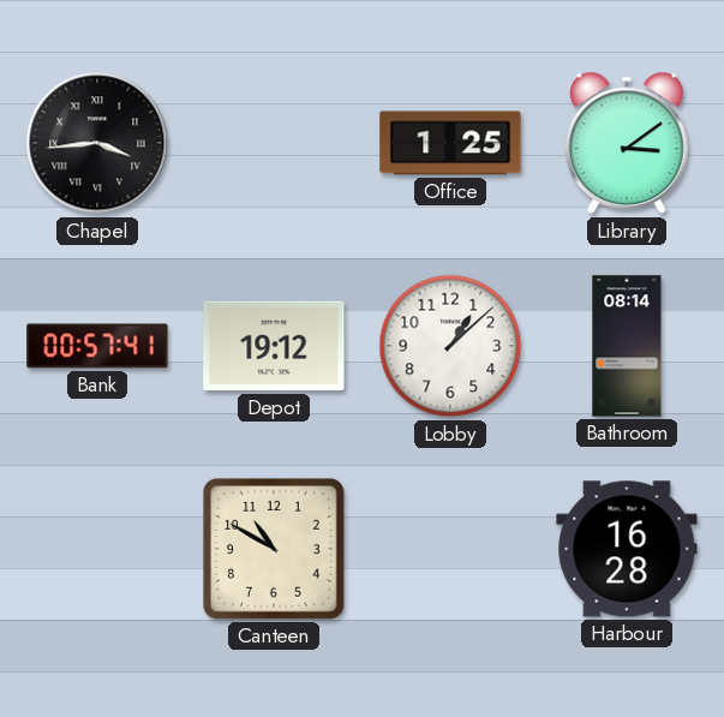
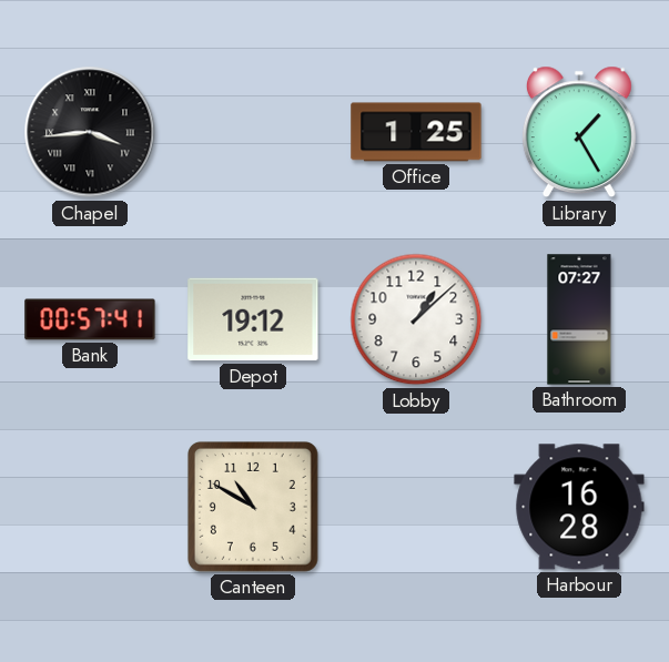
Library: 3:09 -> 1:25
Bathroom: 08:14 -> 07:27
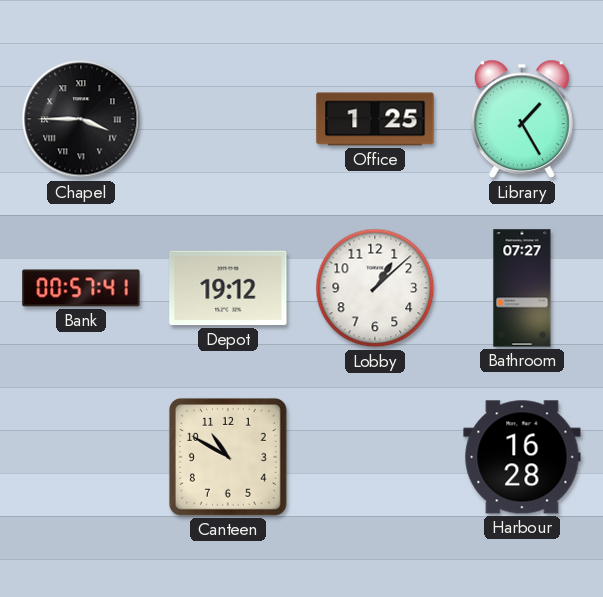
Chapel: 3:44 -> 3:45
